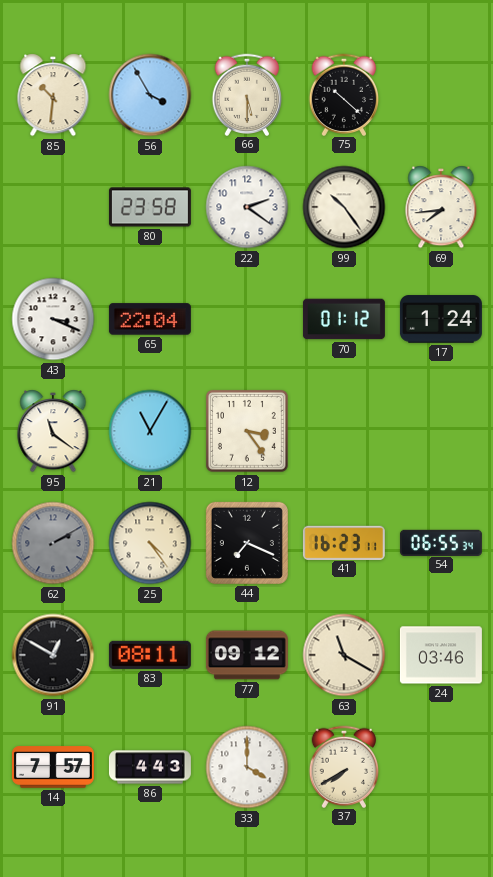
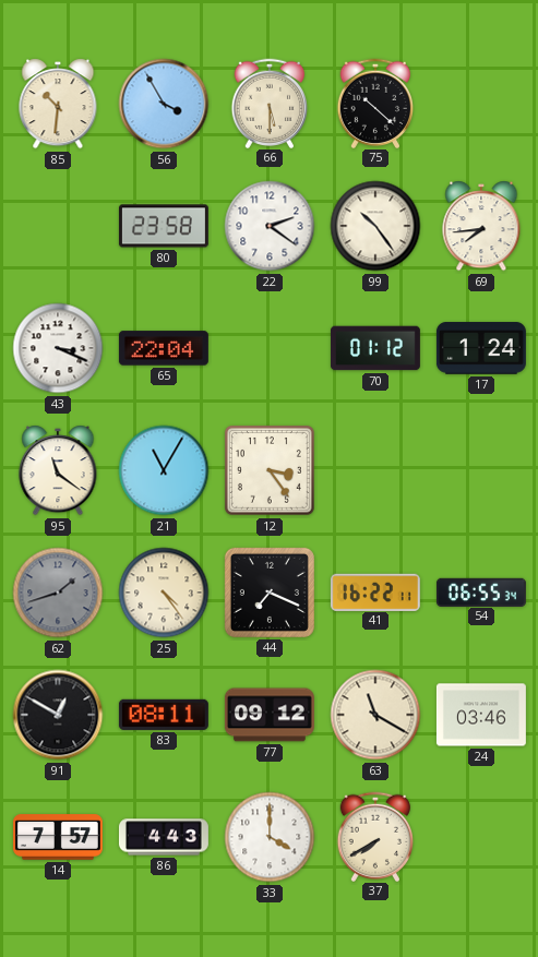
62: 2:10 -> 1:42
41: 16:23 -> 16:22
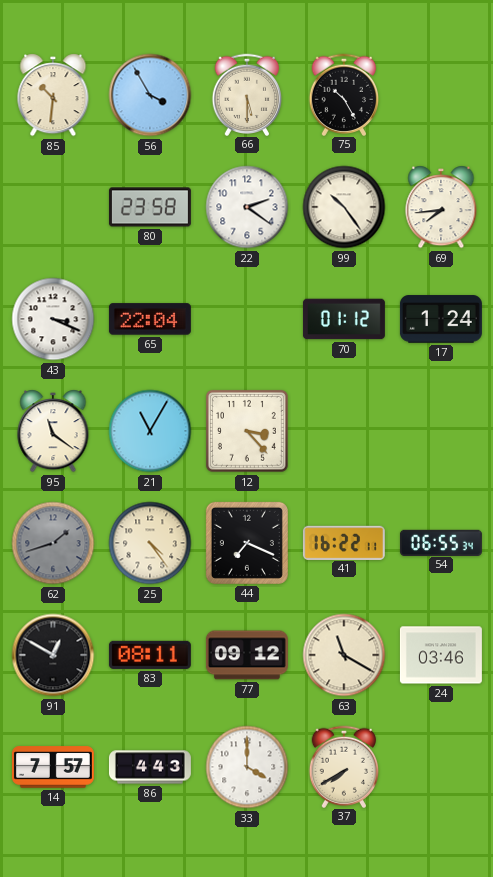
75: 10:22 -> 10:25
12: 3:24 -> 3:23
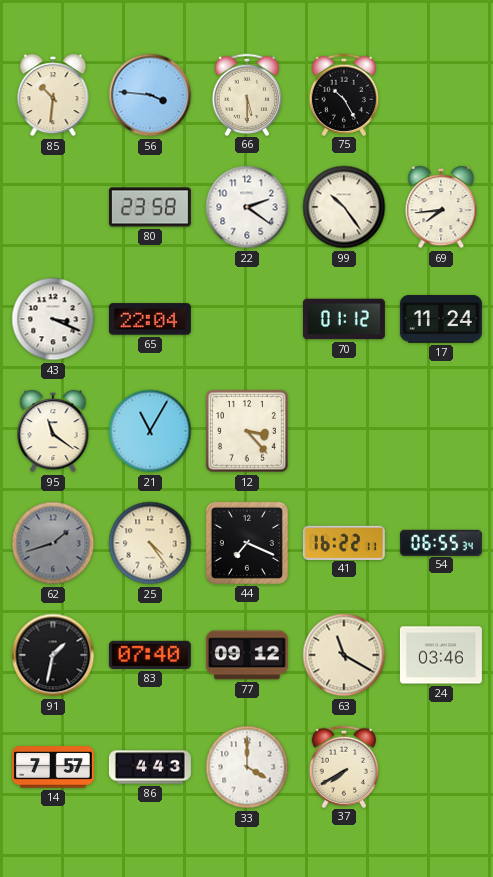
56: 3:55 -> 3:46
17: 1:24 -> 11:24
91: 12:50 -> 1:32
83: 08:11 -> 07:40
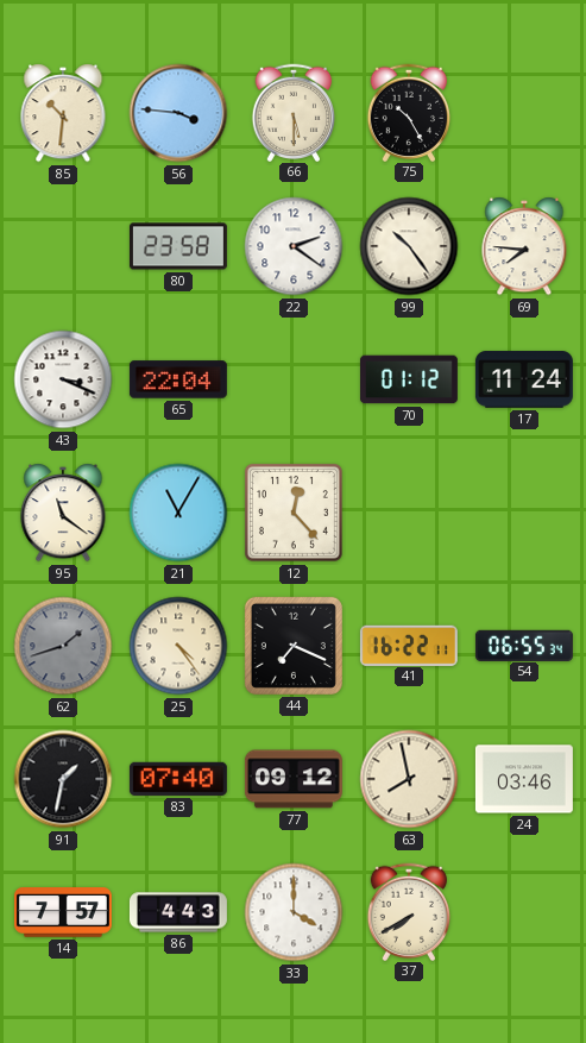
69: 7:44 -> 7:46
12: 3:23 -> 12:23
63: 11:20 -> 7:58
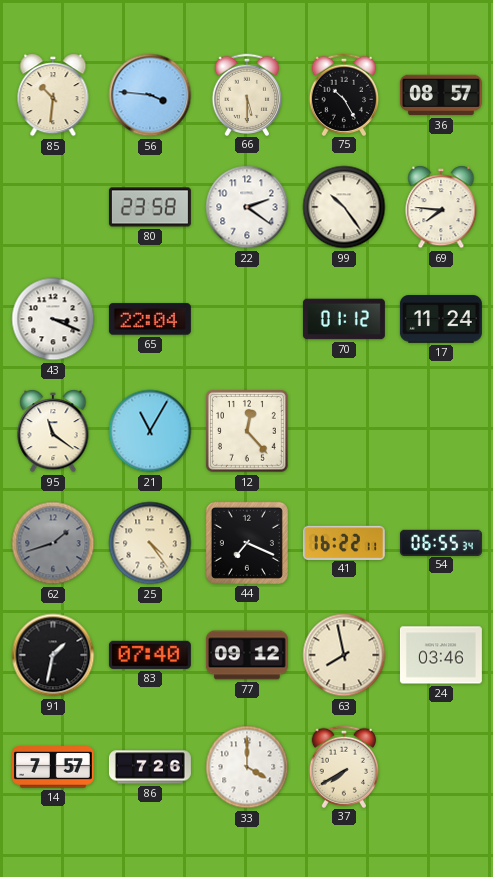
36: none -> 08:57
86: 4:43 -> 7:26
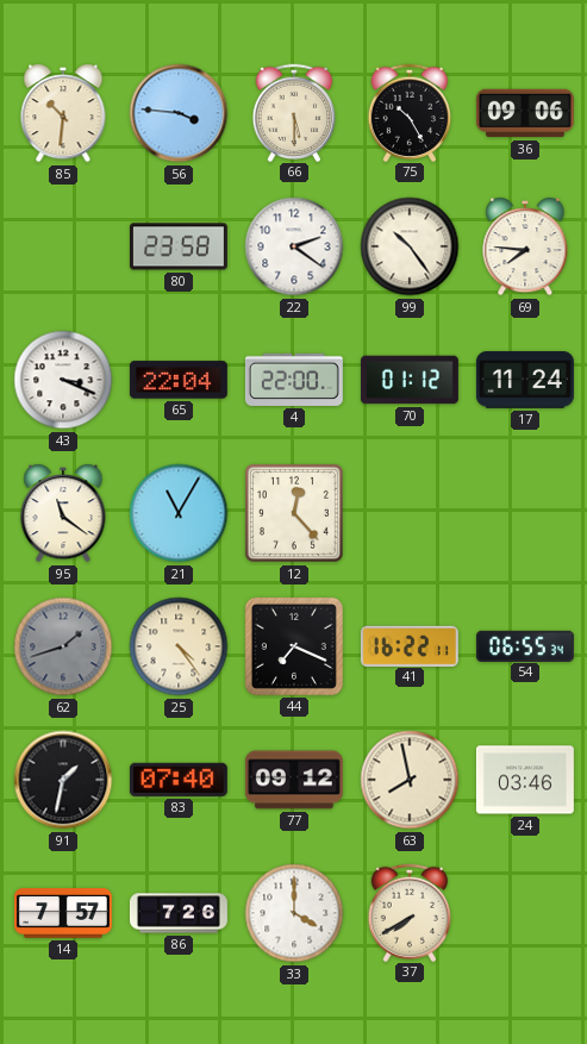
36: 08:57 -> 09:06
4: none -> 22:00
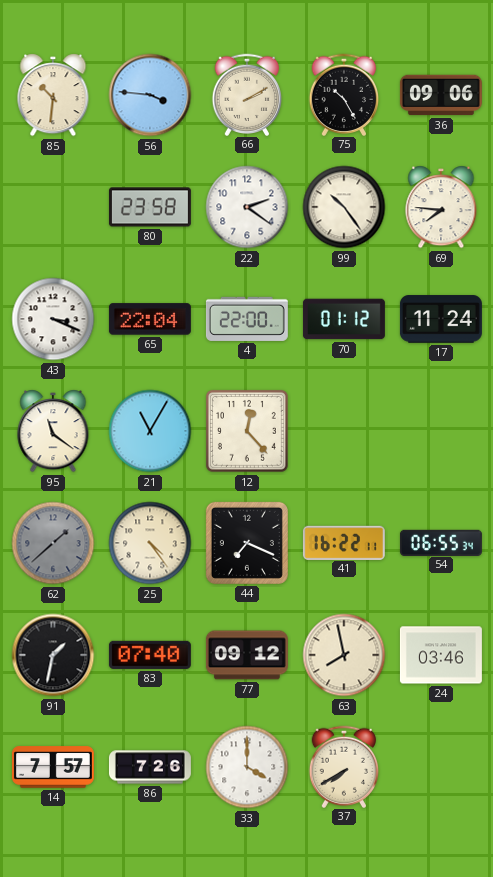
66: 5:30 -> 2:10
62: 1:42 -> 1:38
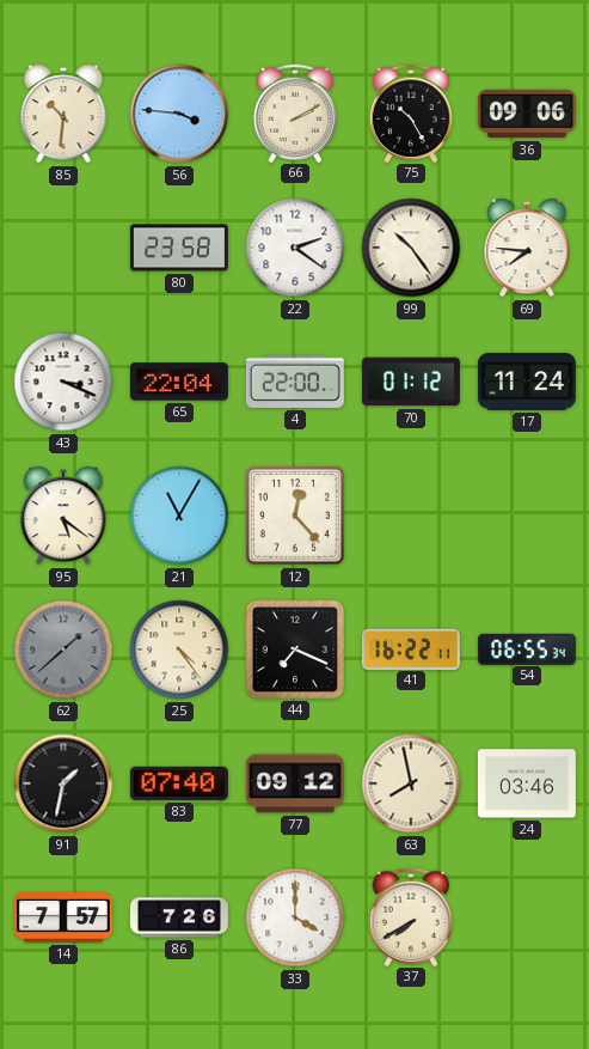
95: 11:21 -> 5:21
